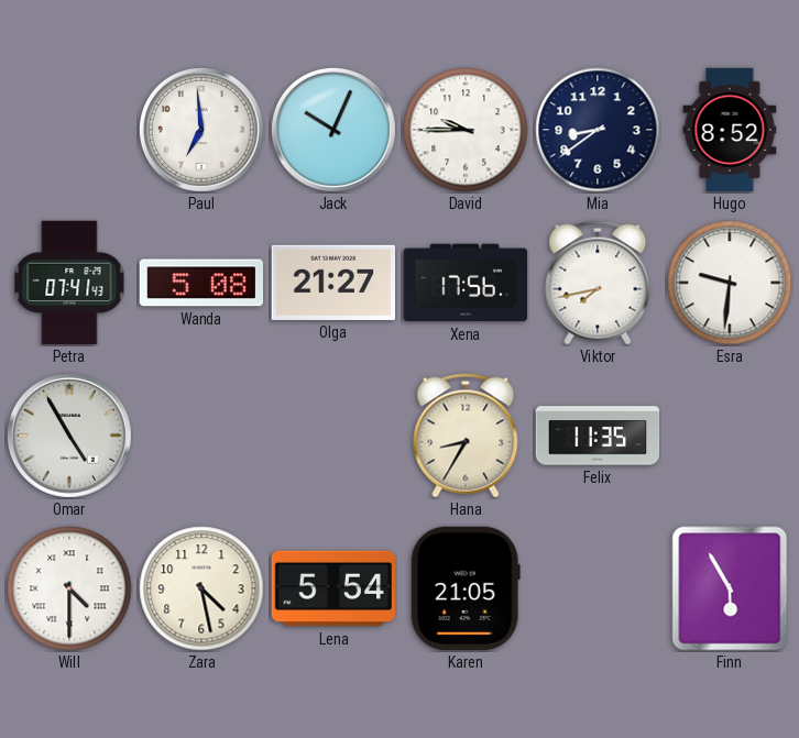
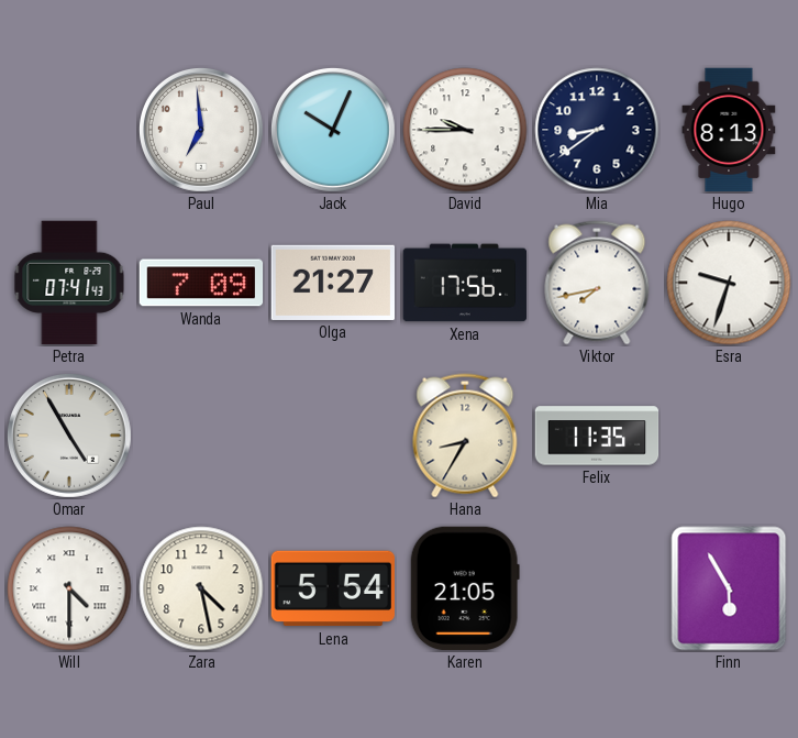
Hugo: 8:52 -> 8:13
Wanda: 5:08 -> 7:09
Esra: 9:31 -> 9:33
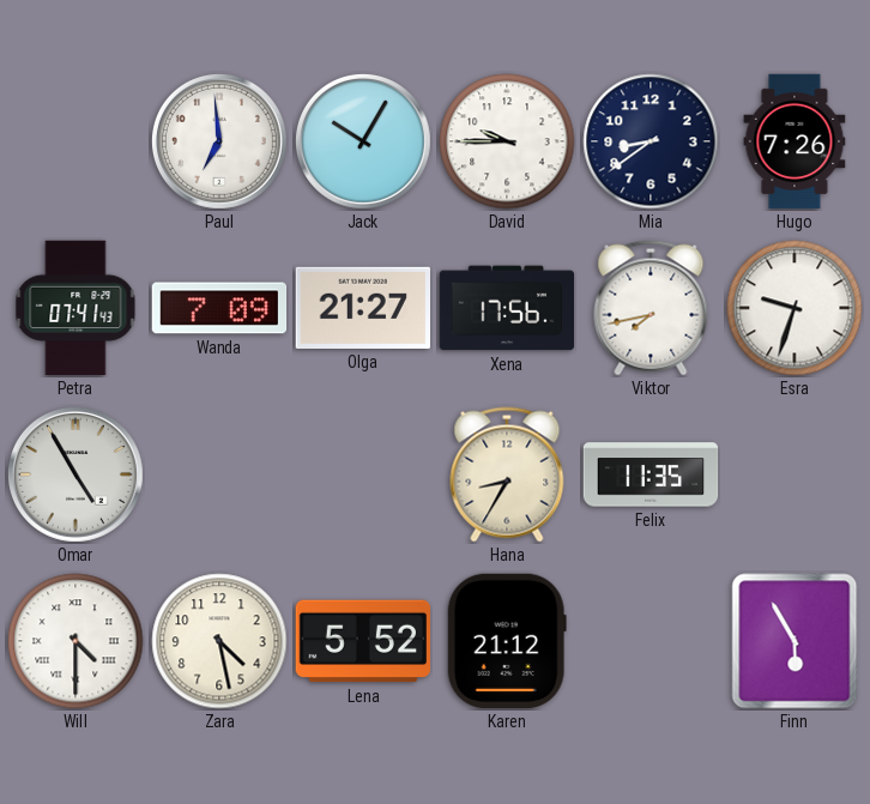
Jack: 10:04 -> 10:05
Hugo: 8:13 -> 7:26
Lena: 5:54 -> 5:52
Karen: 21:05 -> 21:12
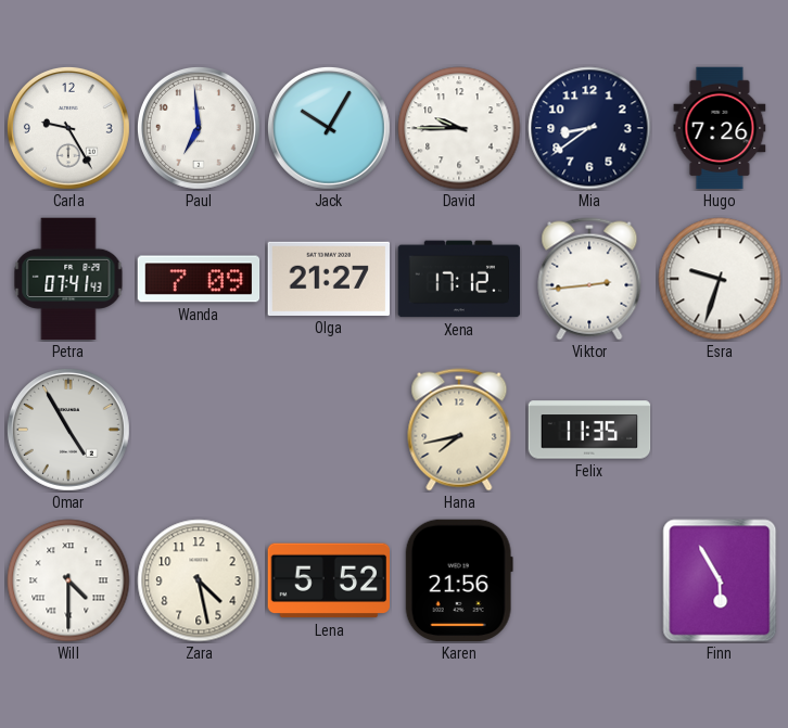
Carla: none -> 9:25
Xena: 17:56 -> 17:12
Viktor: 7:43 -> 2:44
Hana: 8:35 -> 7:43
Karen: 21:12 -> 21:56
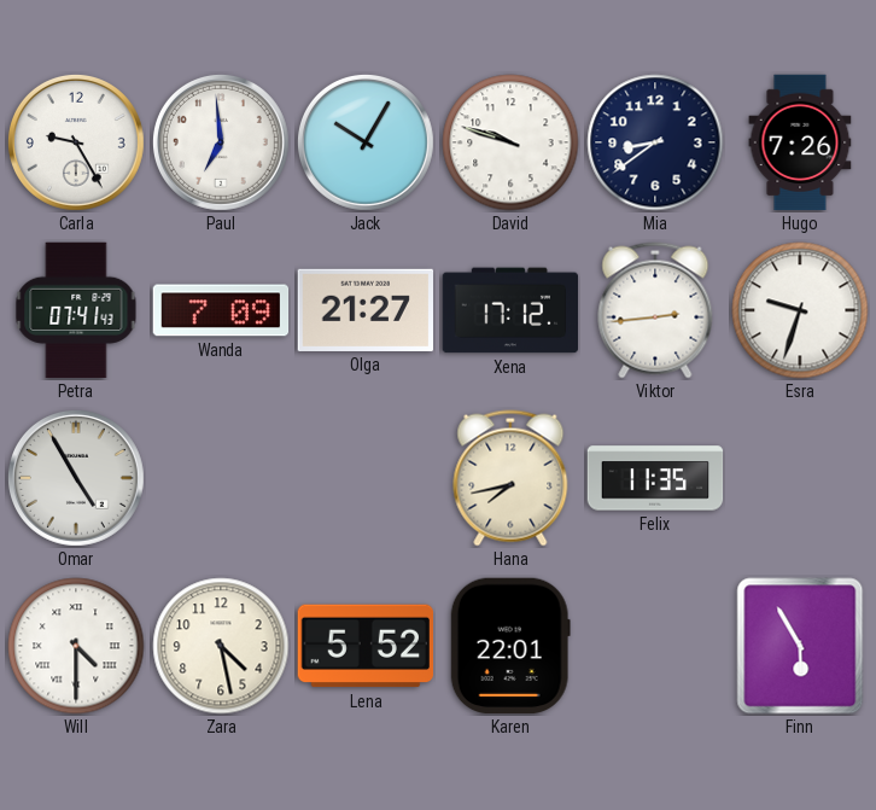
David: 9:45 -> 9:48
Karen: 21:56 -> 22:01
